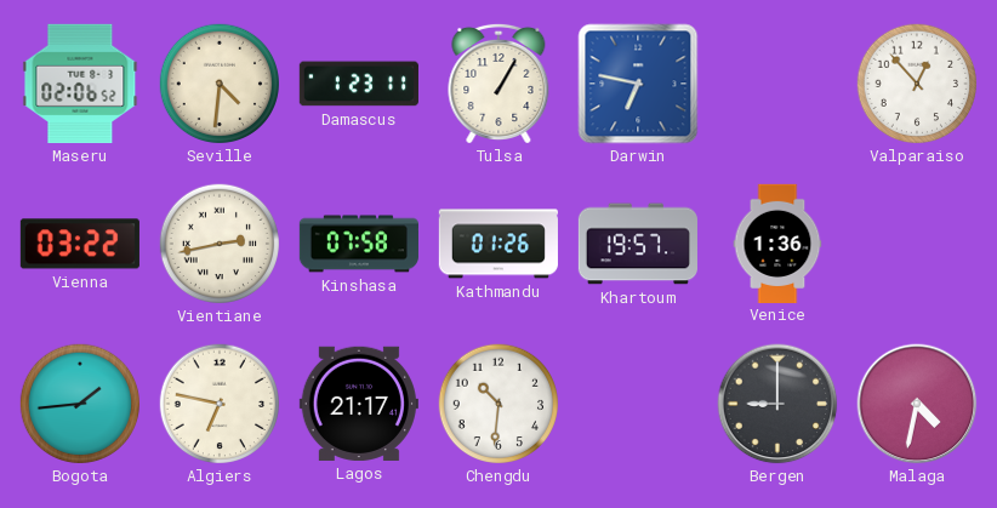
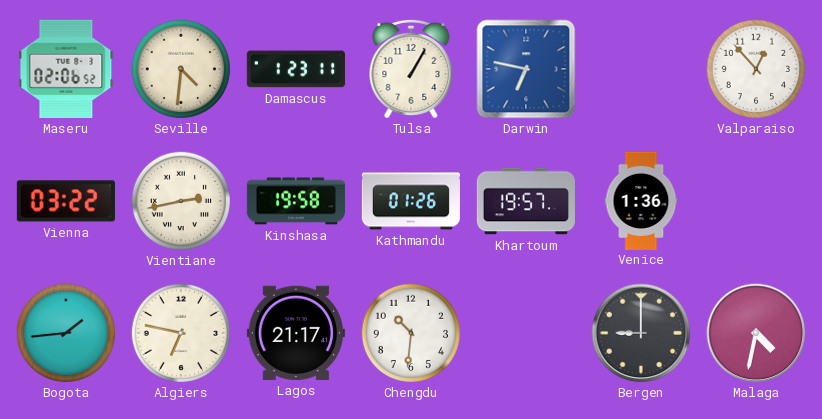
Kinshasa: 07:58 -> 19:58
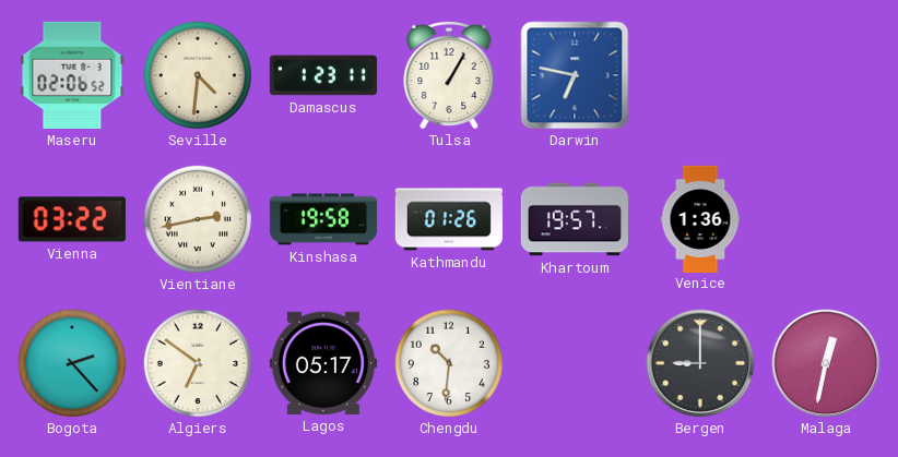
Valparaiso: 12:53 -> none
Bogota: 1:44 -> 2:23
Algiers: 6:47 -> 6:51
Lagos: 21:17 -> 05:17
Malaga: 4:32 -> 12:32
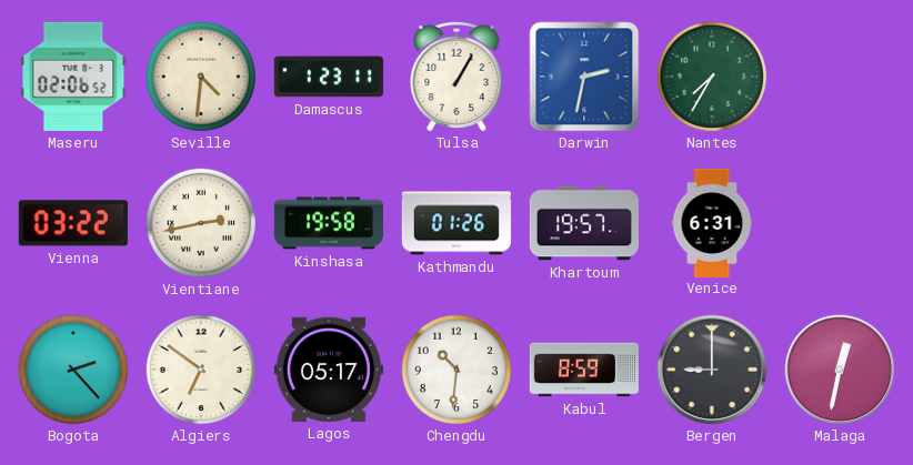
Darwin: 6:47 -> 2:32
Nantes: none -> 7:35
Venice: 1:36 -> 6:31
Kabul: none -> 8:59
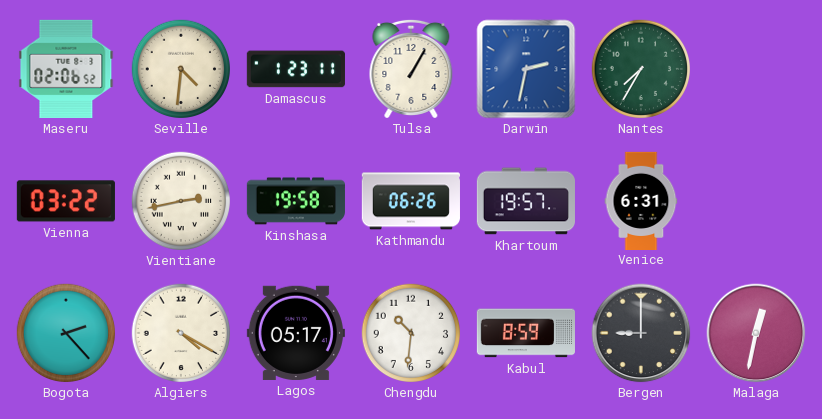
Kathmandu: 01:26 -> 06:26
Algiers: 6:51 -> 4:20
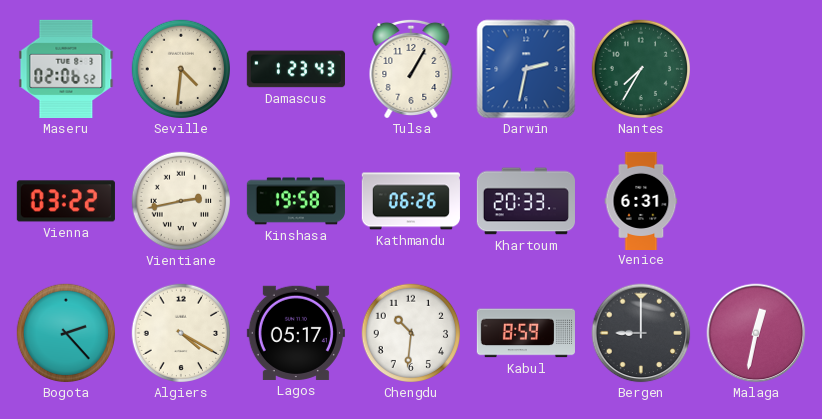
Damascus: 1:23:11 -> 1:23:43
Khartoum: 19:57 -> 20:33
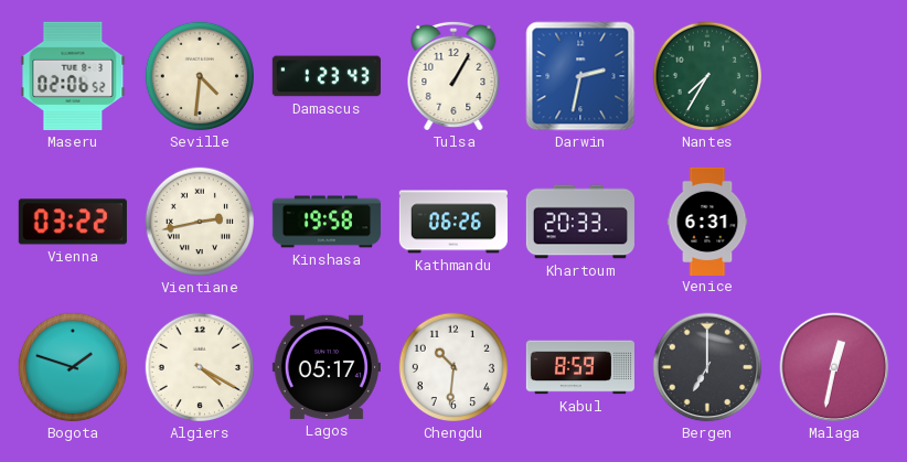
Bogota: 2:23 -> 1:48
Bergen: 9:00 -> 7:00
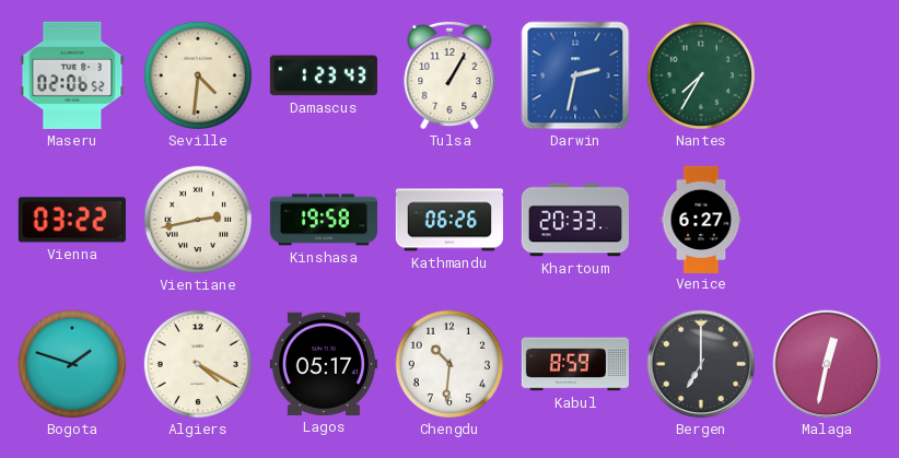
Venice: 6:31 -> 6:27
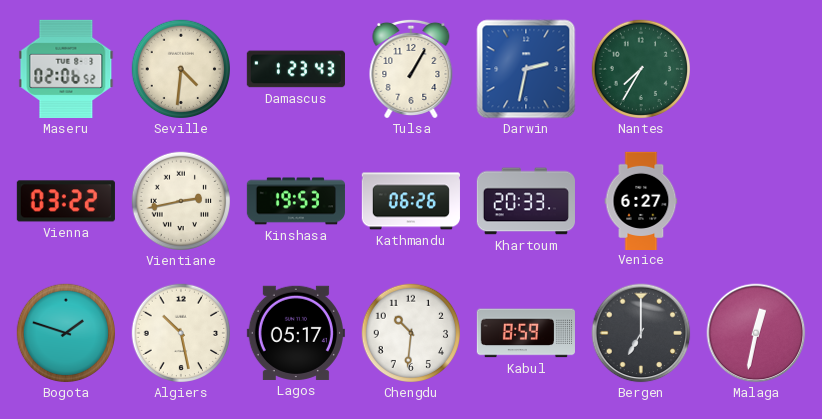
Kinshasa: 19:58 -> 19:53
Algiers: 4:20 -> 10:28
